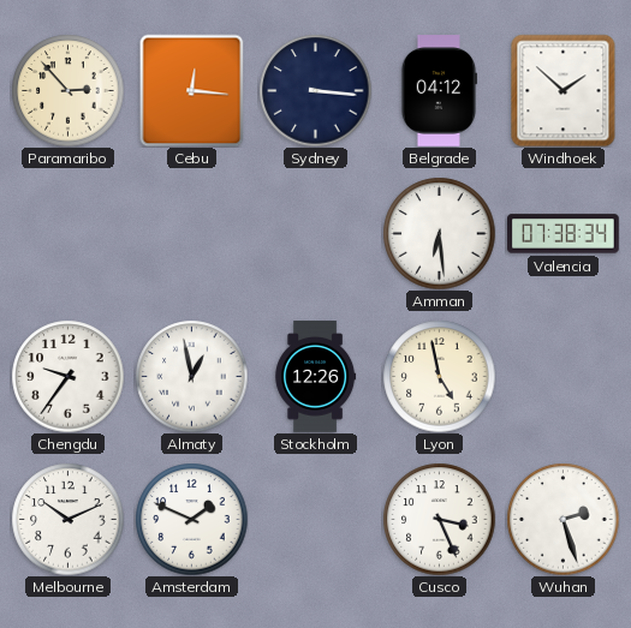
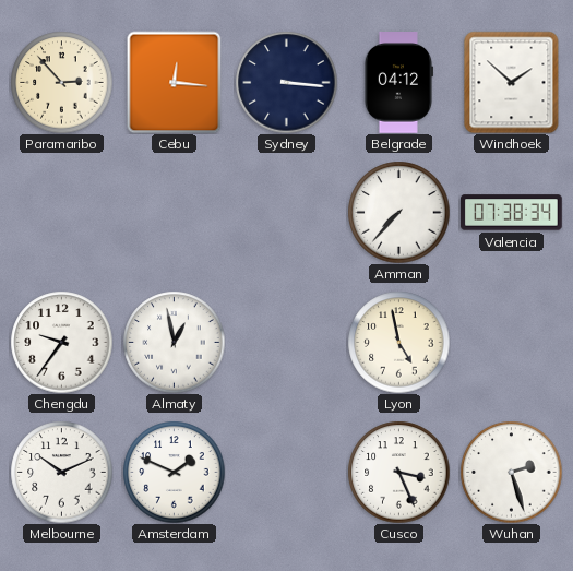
Amman: 6:29 -> 7:37
Stockholm: 12:26 -> none
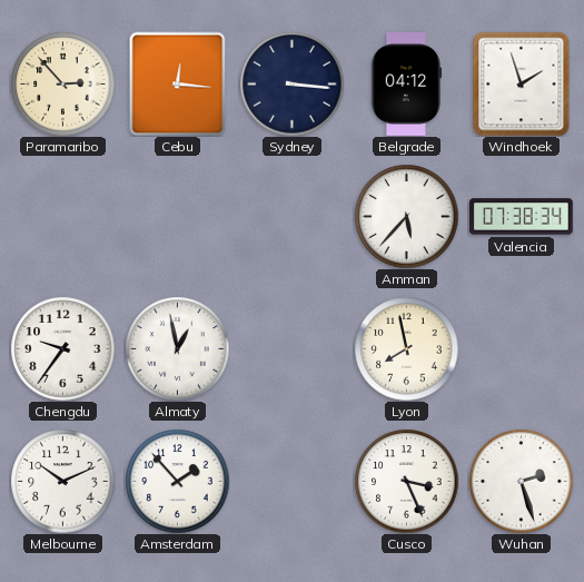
Windhoek: 1:52 -> 1:57
Amman: 7:37 -> 5:37
Lyon: 4:58 -> 7:58
Amsterdam: 1:49 -> 1:53
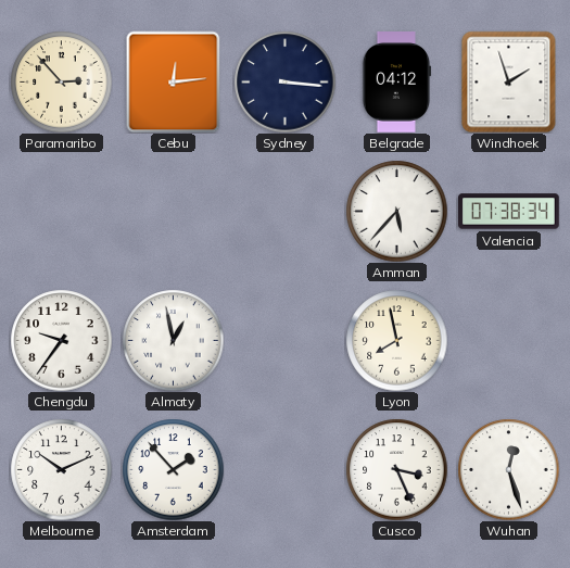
Cebu: 12:16 -> 12:14
Wuhan: 2:27 -> 12:27
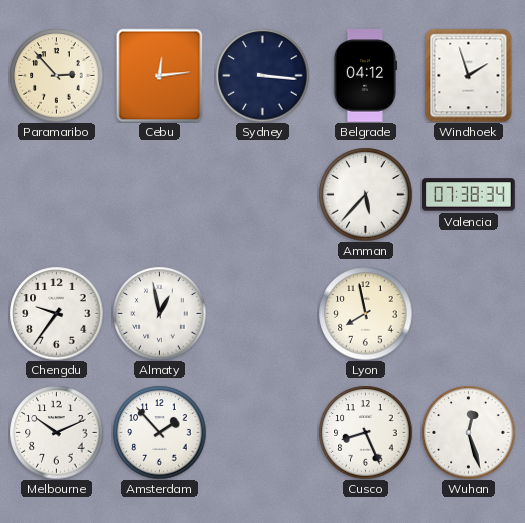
Cusco: 3:26 -> 8:26
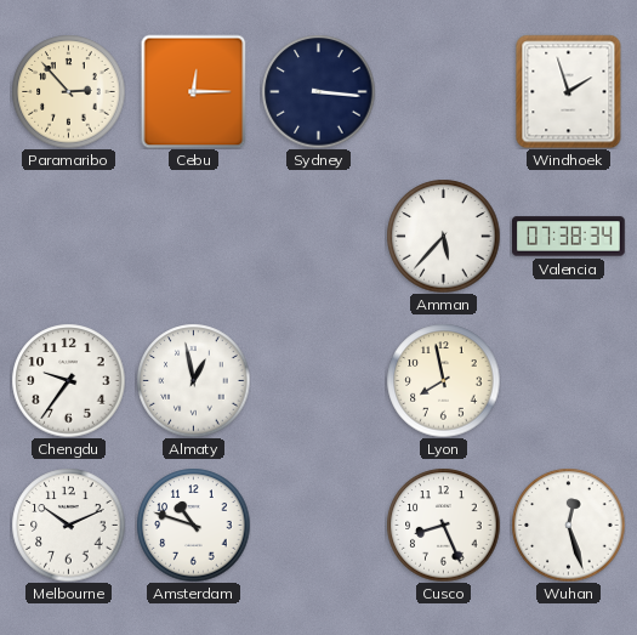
Cebu: 12:14 -> 12:15
Belgrade: 04:12 -> none
Amsterdam: 1:53 -> 10:48
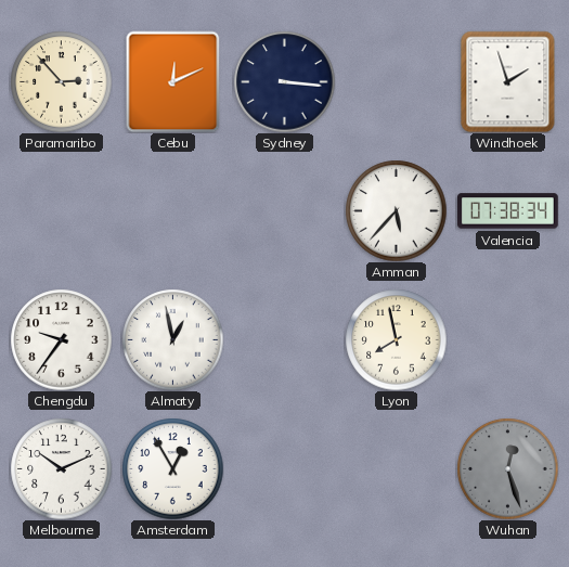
Cebu: 12:15 -> 12:11
Amsterdam: 10:48 -> 12:55
Cusco: 8:26 -> none
Wuhan dial: white -> grey
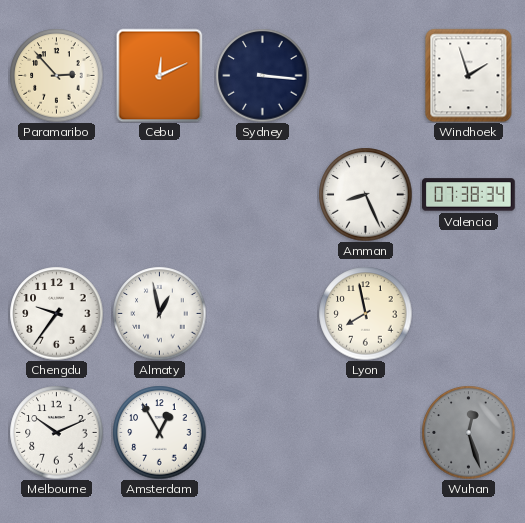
Amman: 5:37 -> 8:26
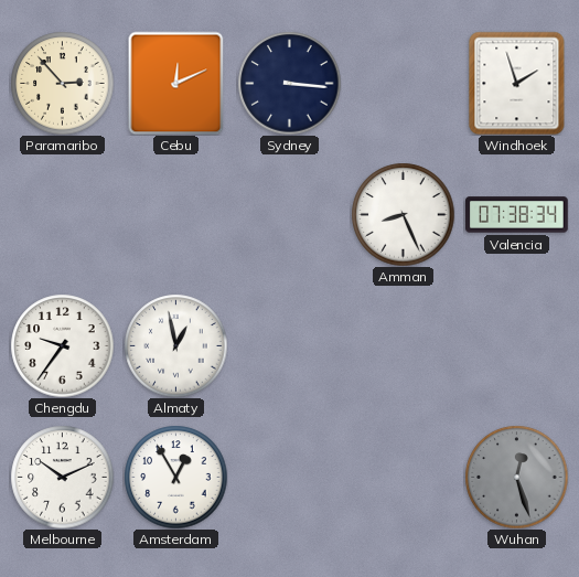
Lyon: 7:58 -> none
